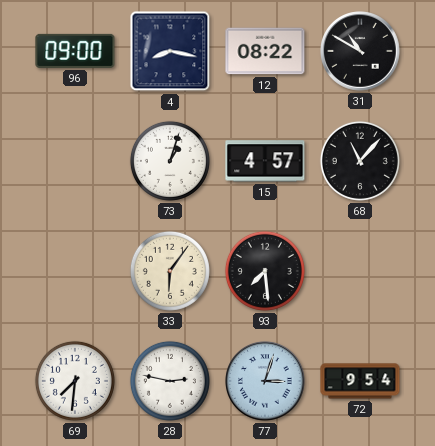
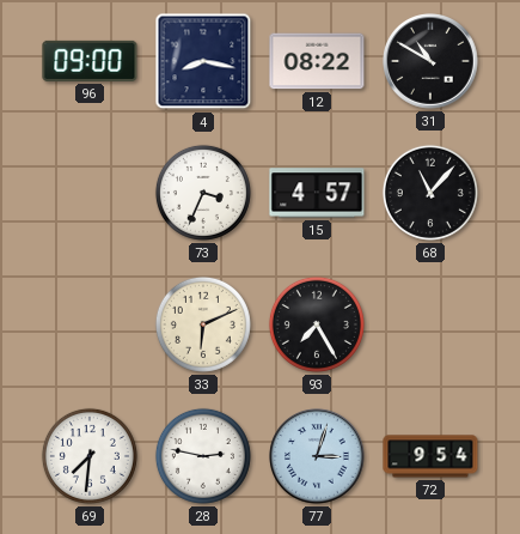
73: 1:03 -> 3:34
33: 6:06 -> 6:11
93: 7:29 -> 7:25
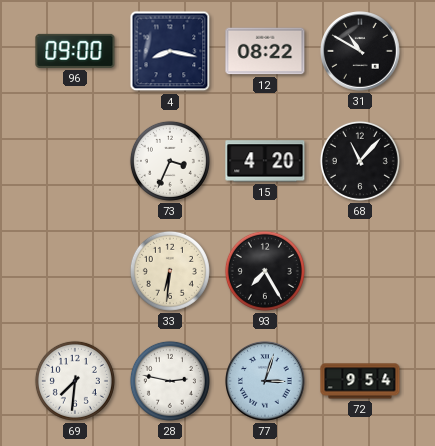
15: 4:57 -> 4:20
33: 6:11 -> 6:31
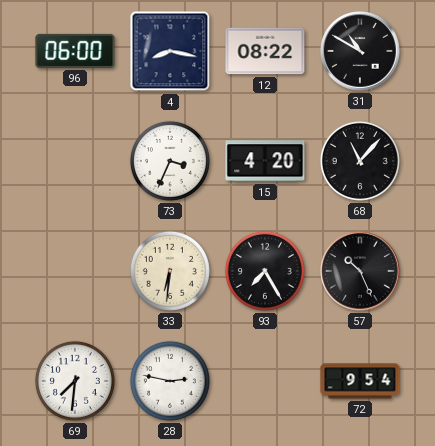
96: 09:00 -> 06:00
57: none -> 10:26
77: 3:03 -> none
